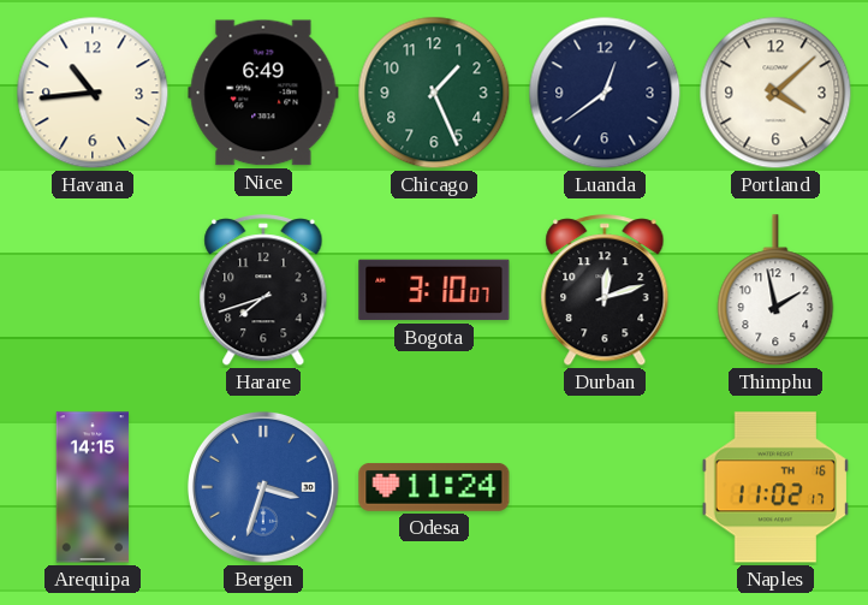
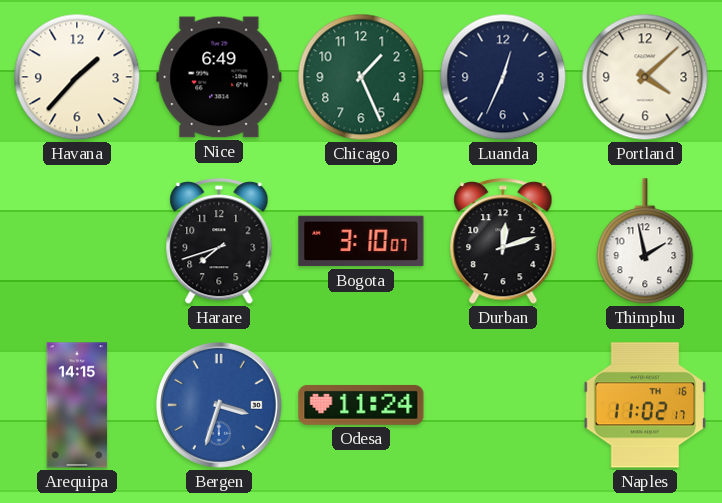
Havana: 10:44 -> 1:37
Luanda: 12:39 -> 12:34
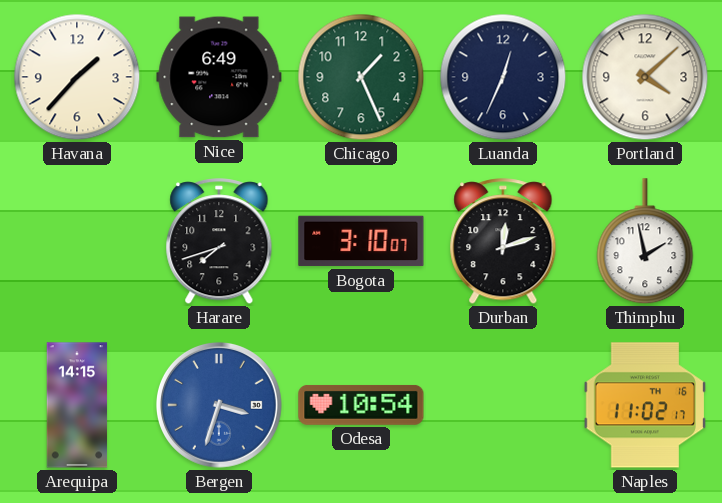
Odesa: 11:24 -> 10:54
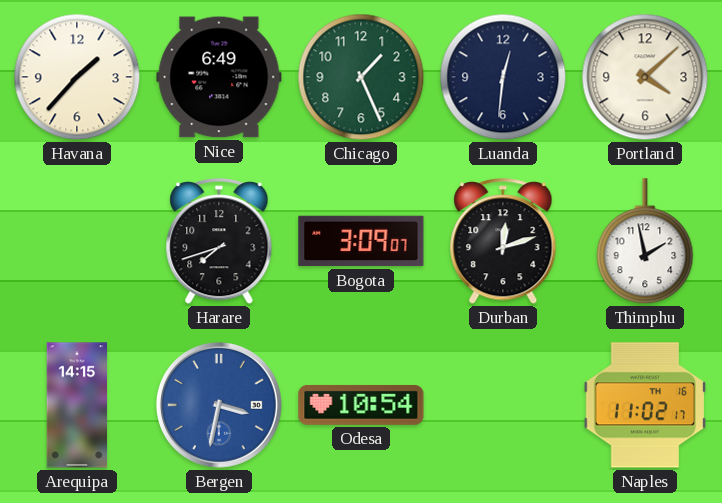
Luanda: 12:34 -> 12:31
Bogota: 3:10 -> 3:09
Bergen: 3:33 -> 3:32
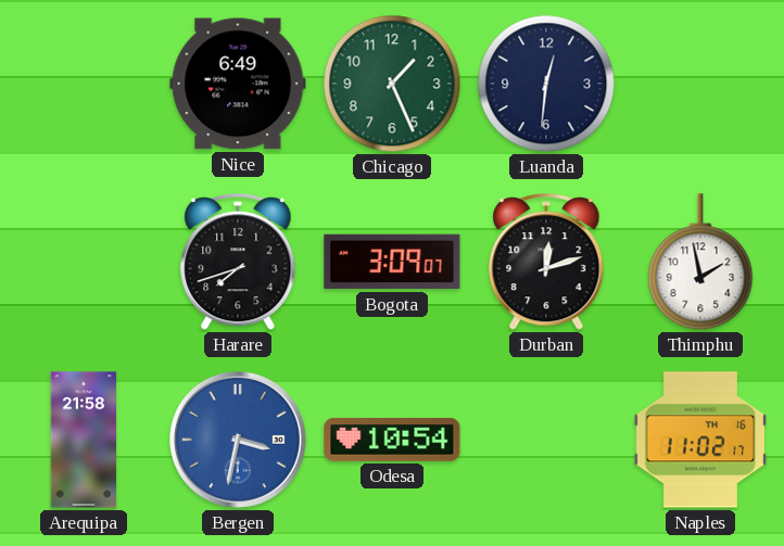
Havana: 1:37 -> none
Portland: 4:08 -> none
Arequipa: 14:15 -> 21:58
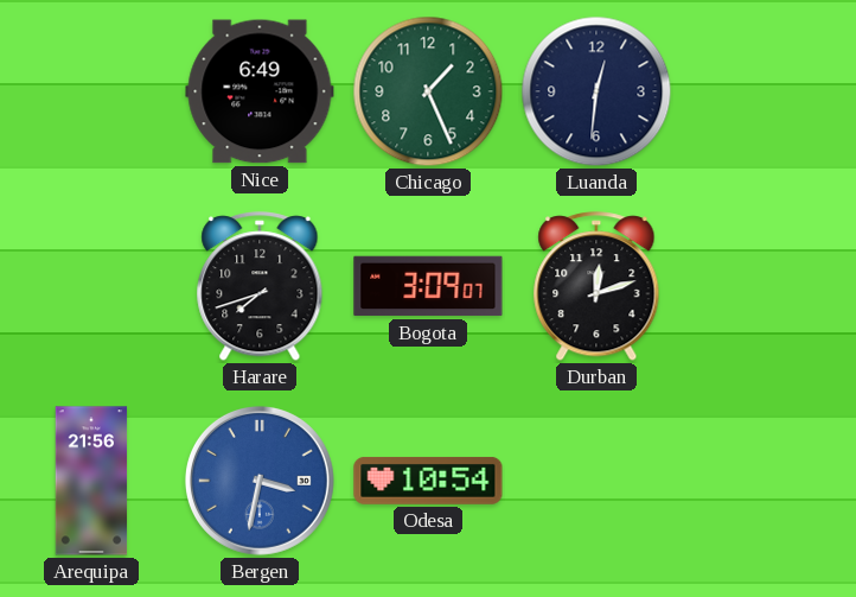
Thimphu: 1:58 -> none
Arequipa: 21:58 -> 21:56
Naples: 11:02 -> none
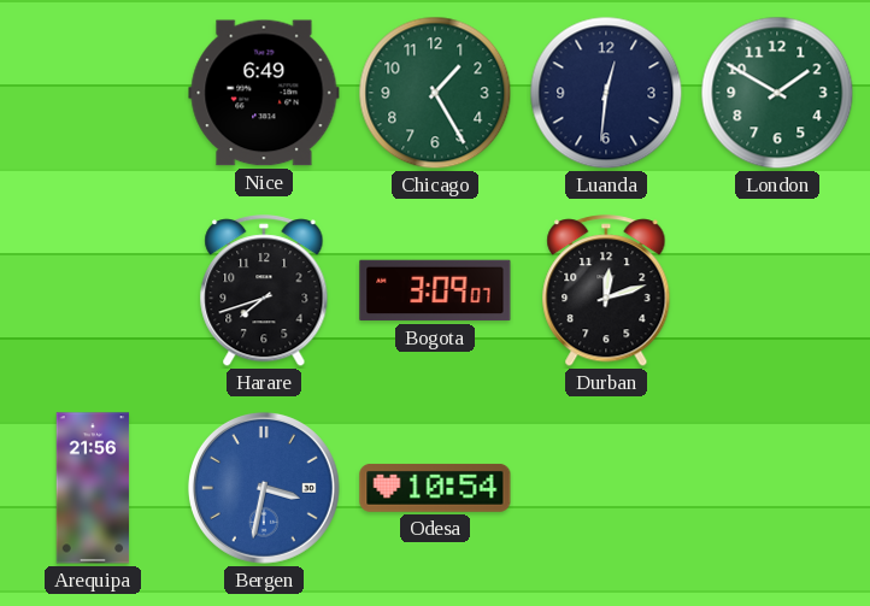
Chicago: 1:26 -> 1:25
London: none -> 1:50
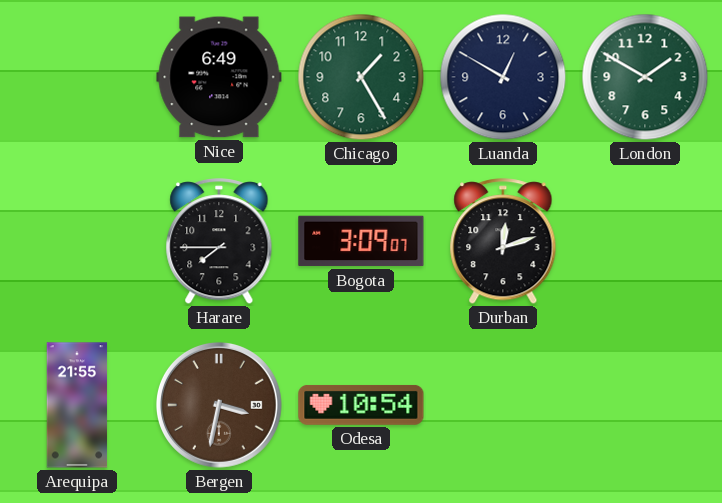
Luanda: 12:31 -> 12:50
Harare: 7:42 -> 7:45
Arequipa: 21:56 -> 21:55
Bergen dial: blue -> brown
